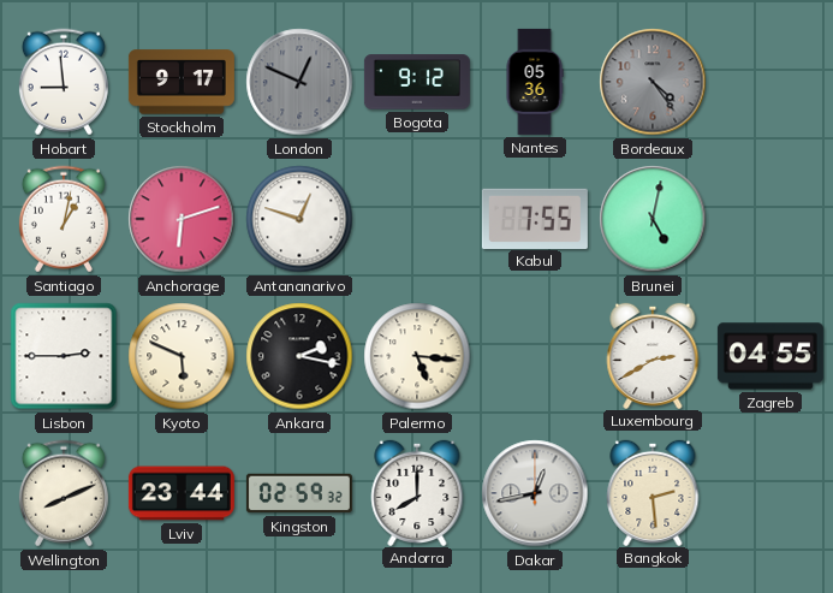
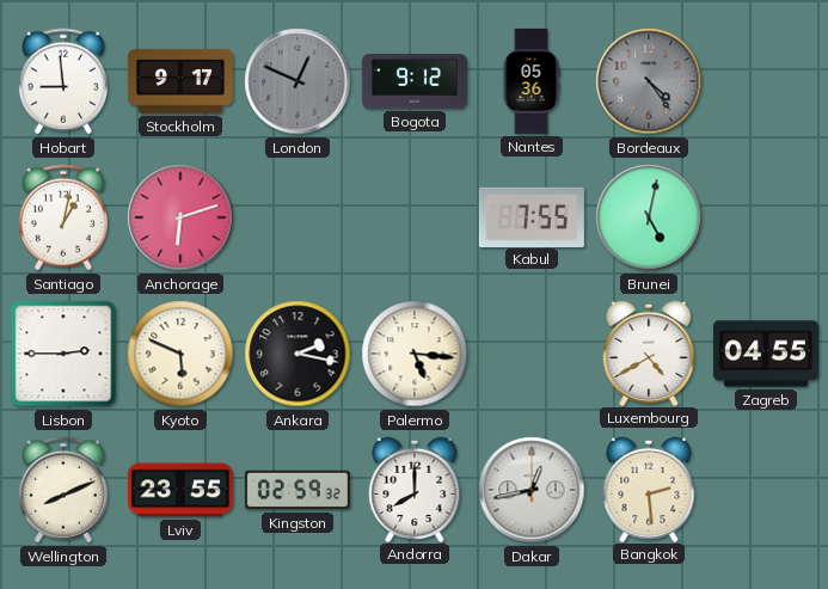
Antananarivo: 12:48 -> none
Luxembourg: 2:40 -> 4:40
Lviv: 23:44 -> 23:55
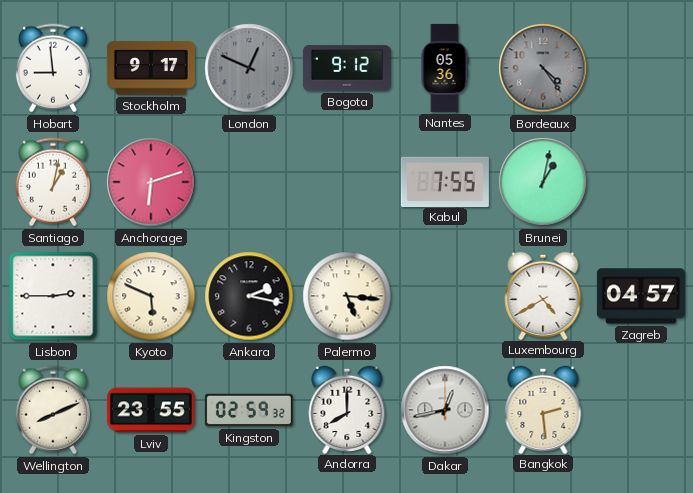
Brunei: 5:02 -> 1:02
Zagreb: 04:55 -> 04:57
